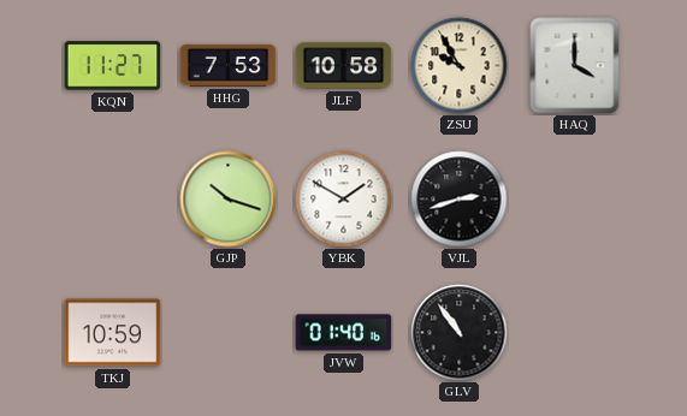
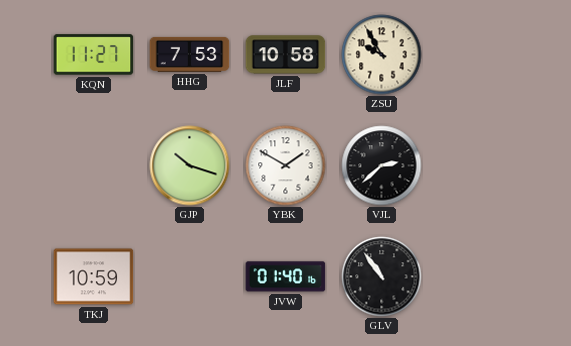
HAQ: 4:00 -> none
VJL: 2:42 -> 2:38
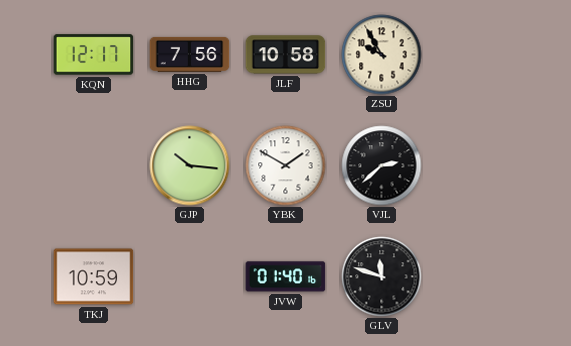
KQN: 11:27 -> 12:17
HHG: 7:53 -> 7:56
GJP: 10:18 -> 10:16
GLV: 10:54 -> 11:48
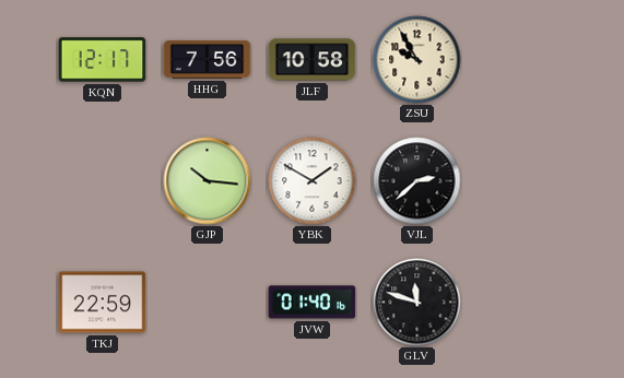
TKJ: 10:59 -> 22:59
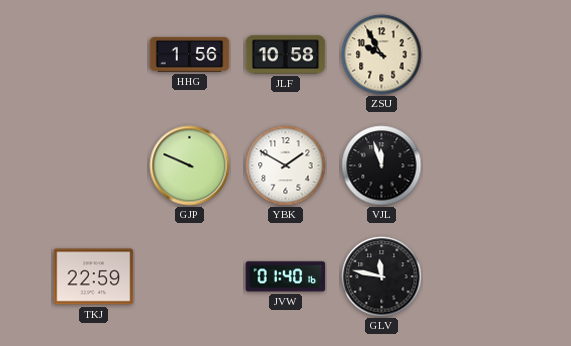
KQN: 12:17 -> none
HHG: 7:56 -> 1:56
GJP: 10:16 -> 9:49
VJL: 2:38 -> 11:57
GLV: 11:48 -> 11:47
